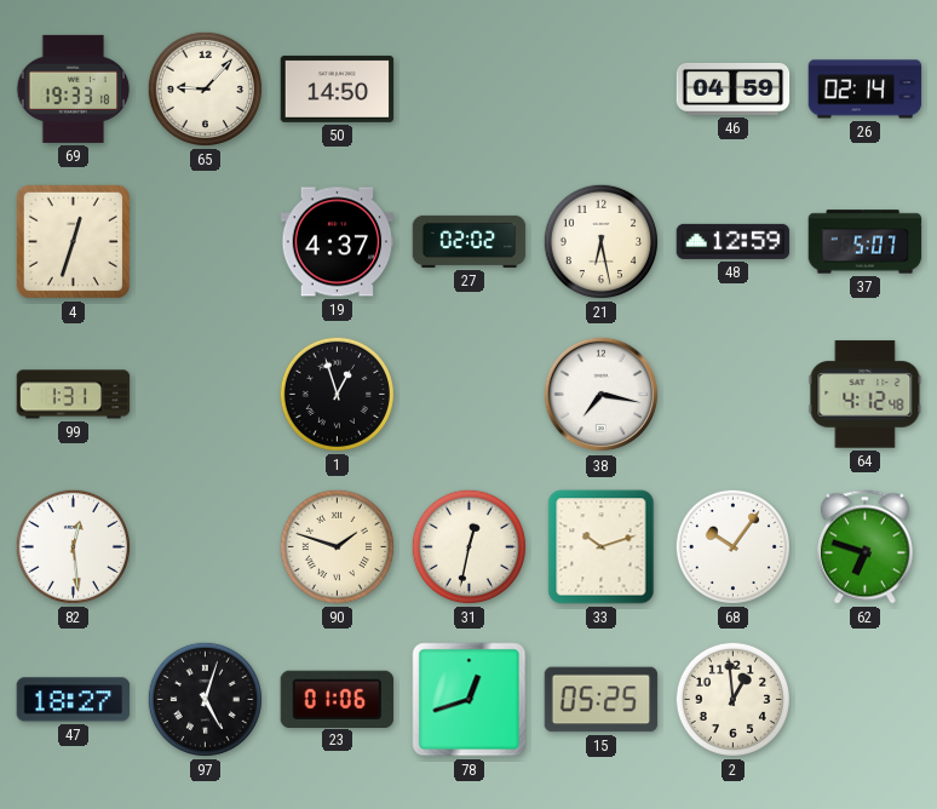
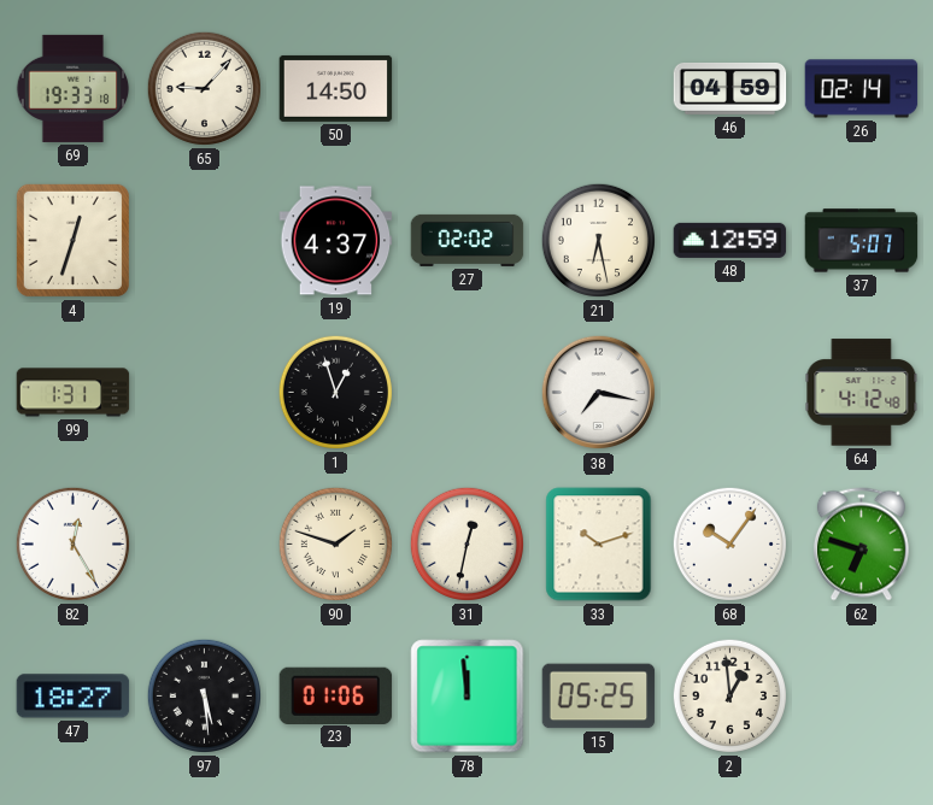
82: 12:29 -> 12:25
97: 5:03 -> 5:29
78: 12:42 -> 11:59
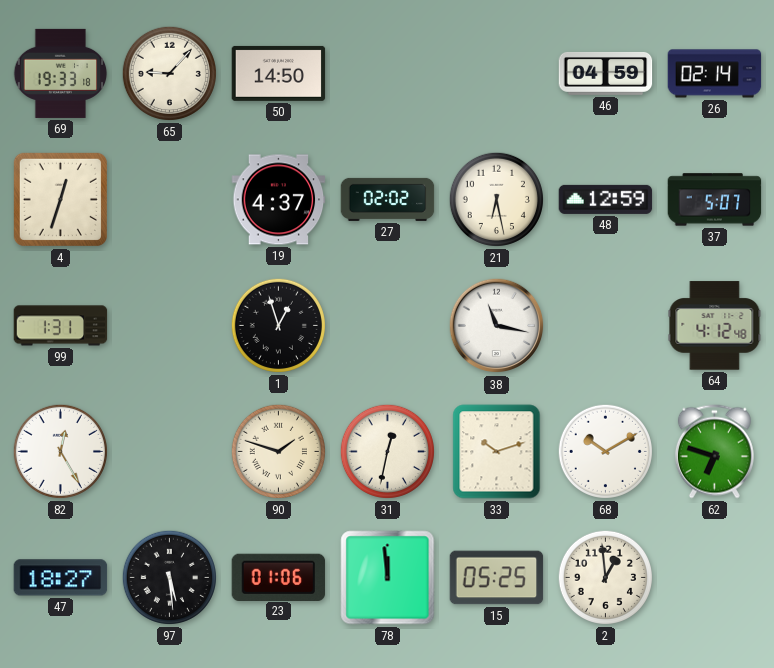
38: 7:17 -> 11:17
68: 10:06 -> 10:10
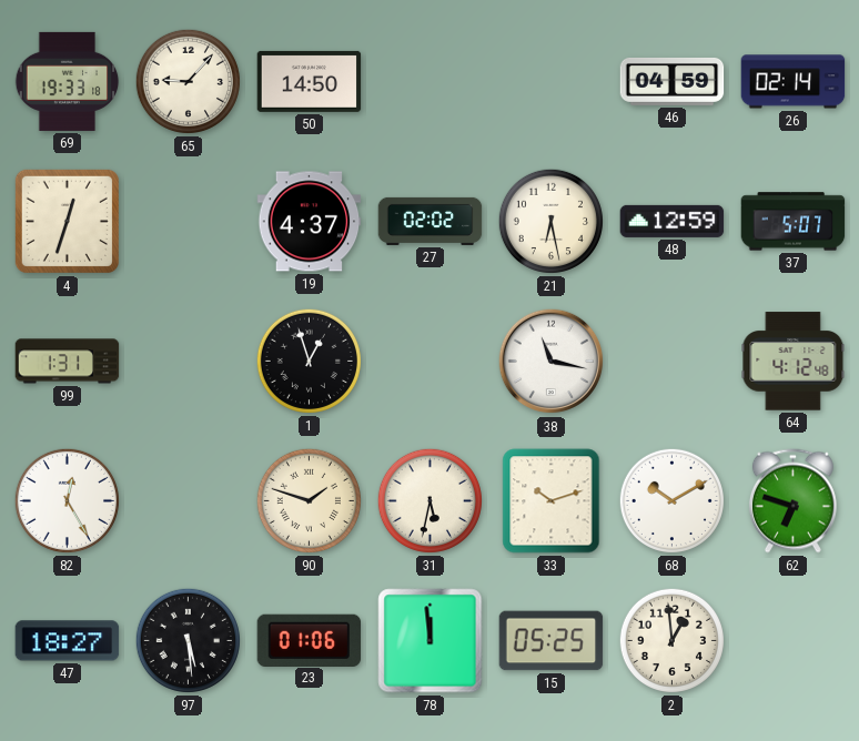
31: 12:32 -> 5:32
